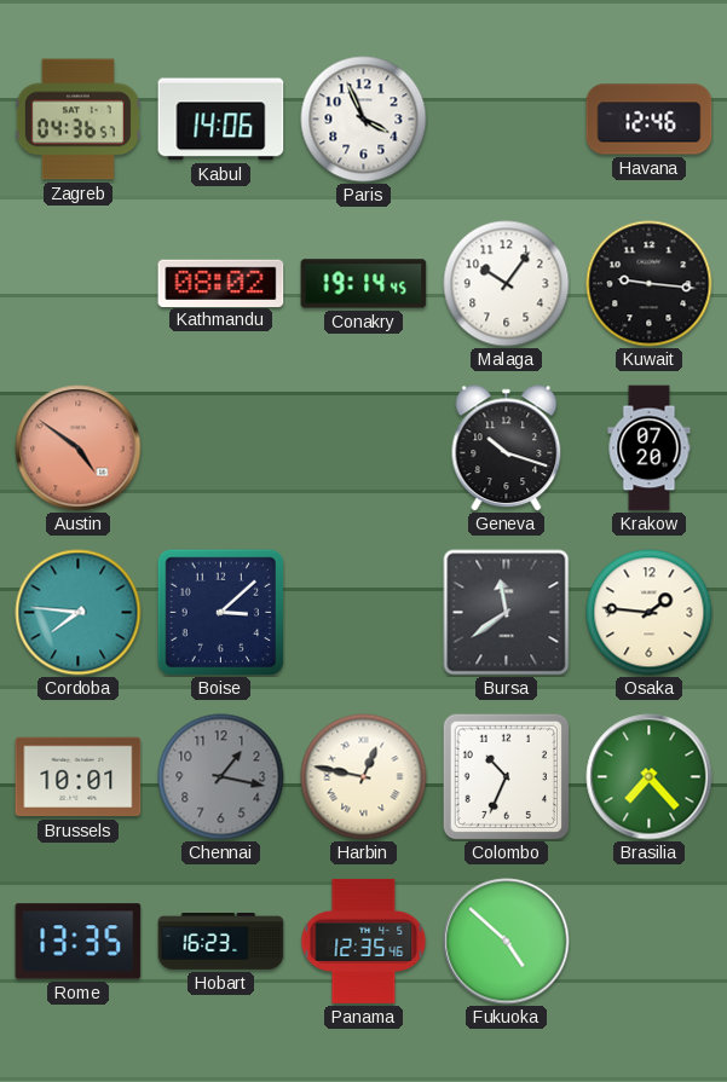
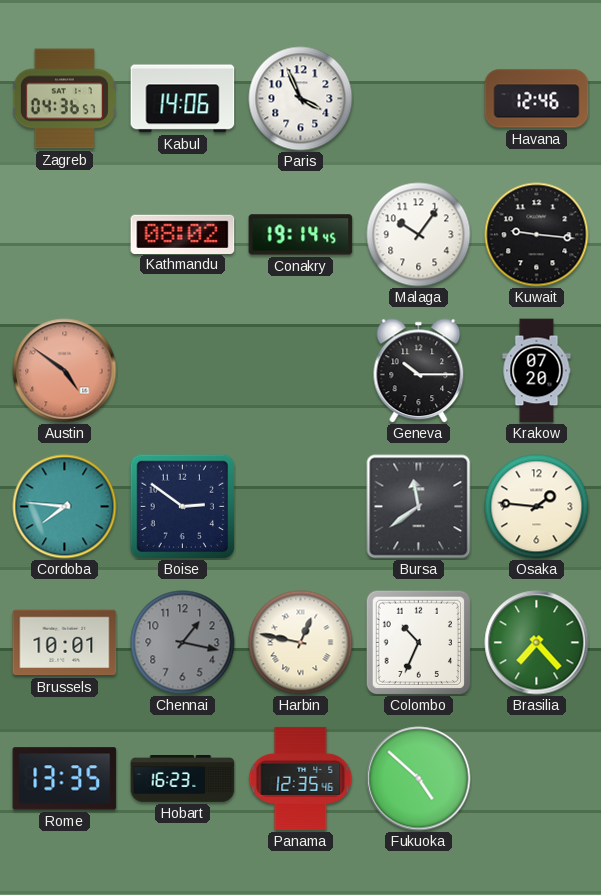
Geneva: 10:18 -> 10:15
Boise: 3:08 -> 2:51
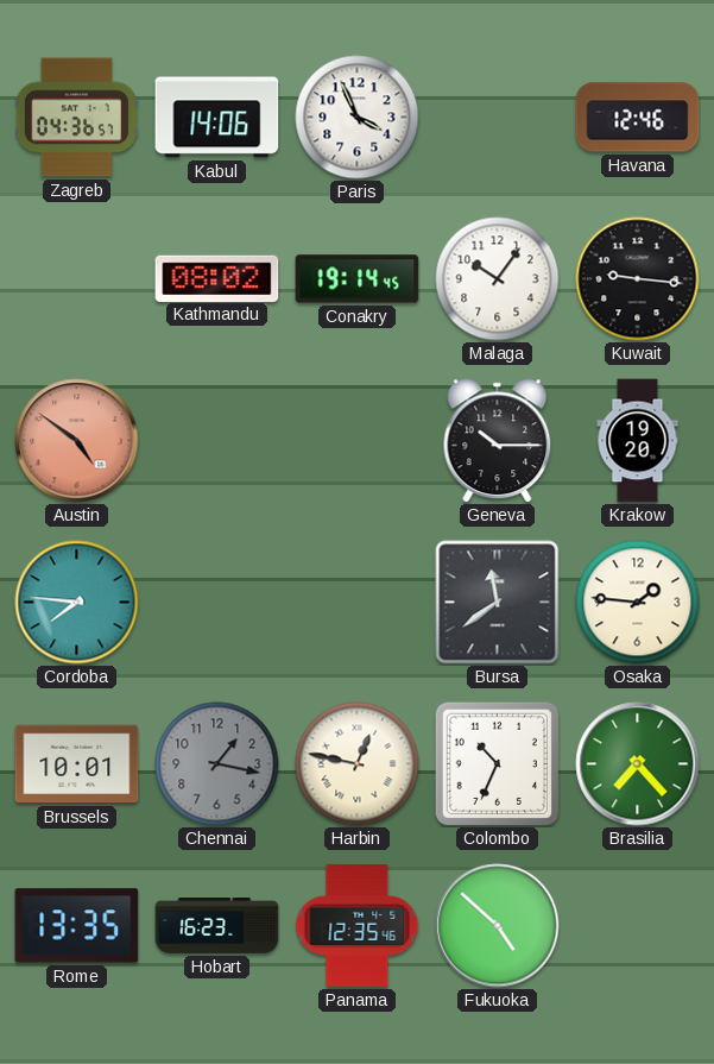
Krakow: 07:20 -> 19:20
Boise: 2:51 -> none
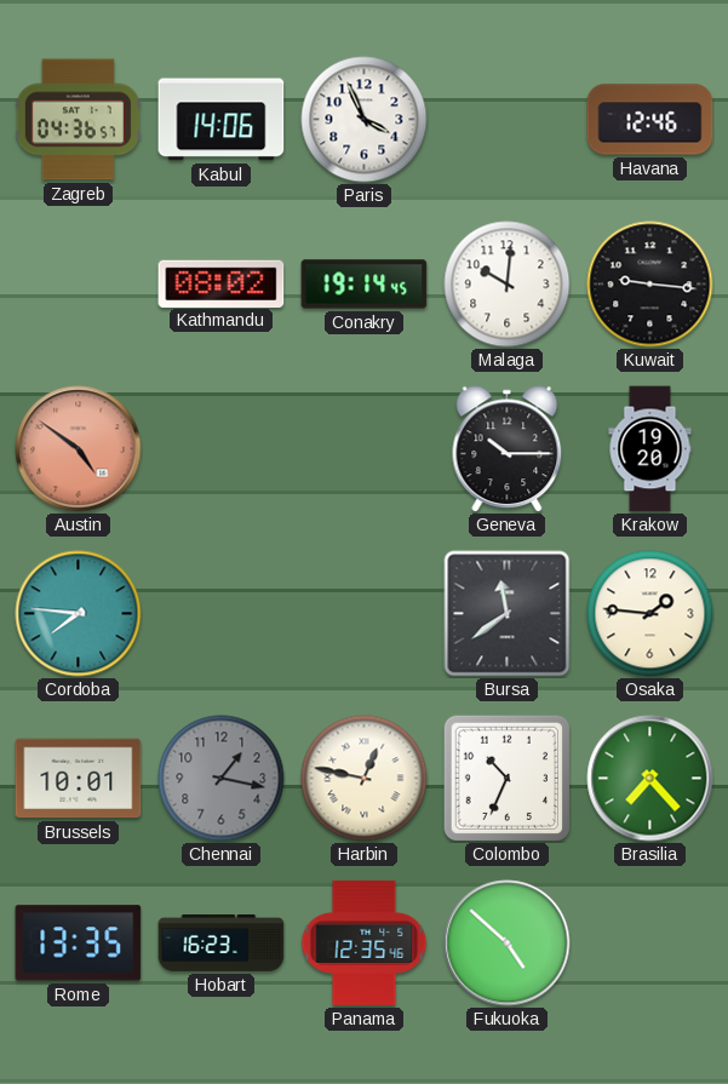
Malaga: 10:06 -> 10:01
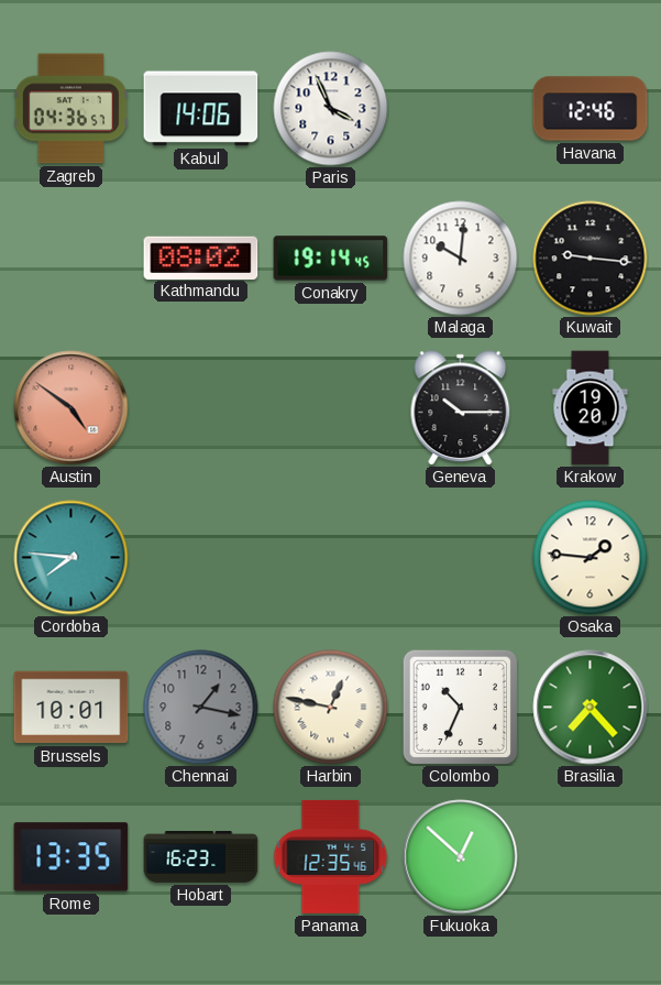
Bursa: 11:39 -> none
Fukuoka: 4:52 -> 12:52
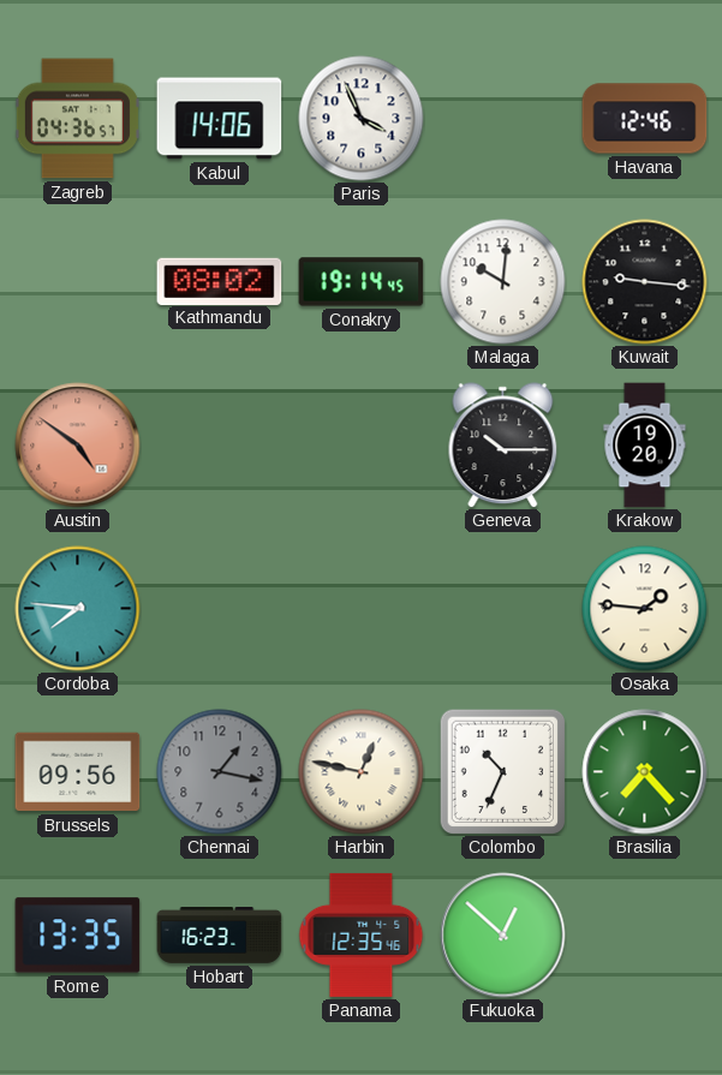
Brussels: 10:01 -> 09:56
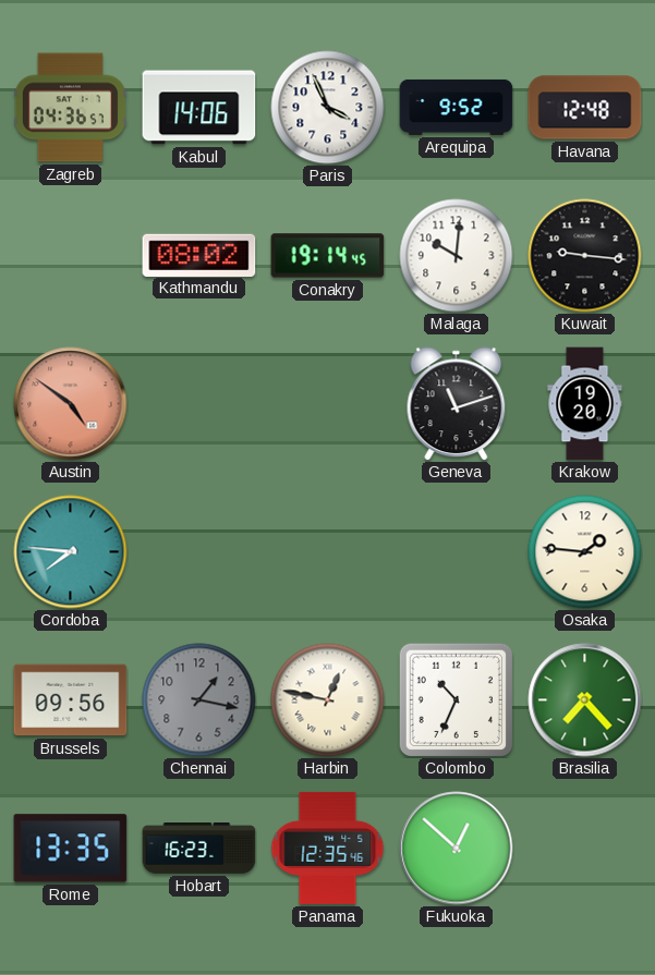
Arequipa: none -> 9:52
Havana: 12:46 -> 12:48
Geneva: 10:15 -> 11:12
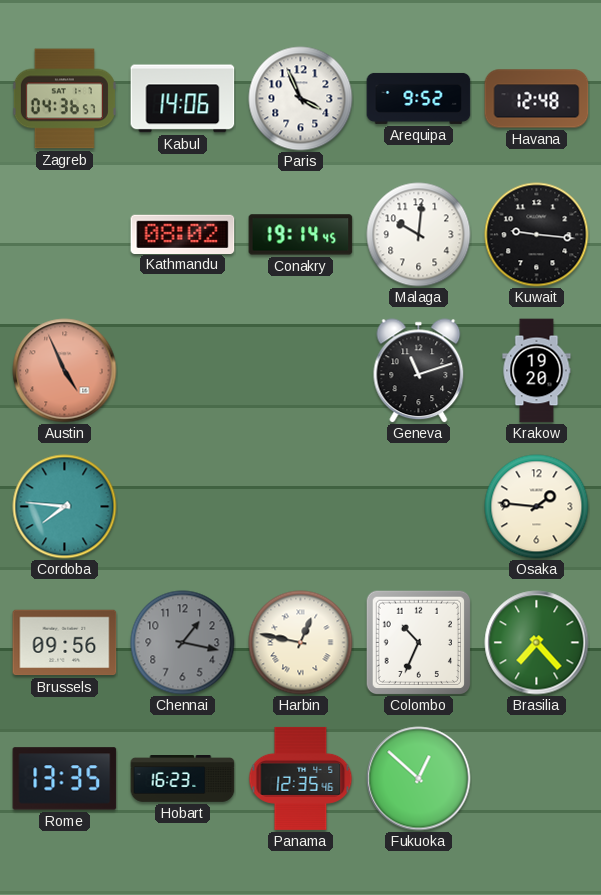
Austin: 4:51 -> 4:56
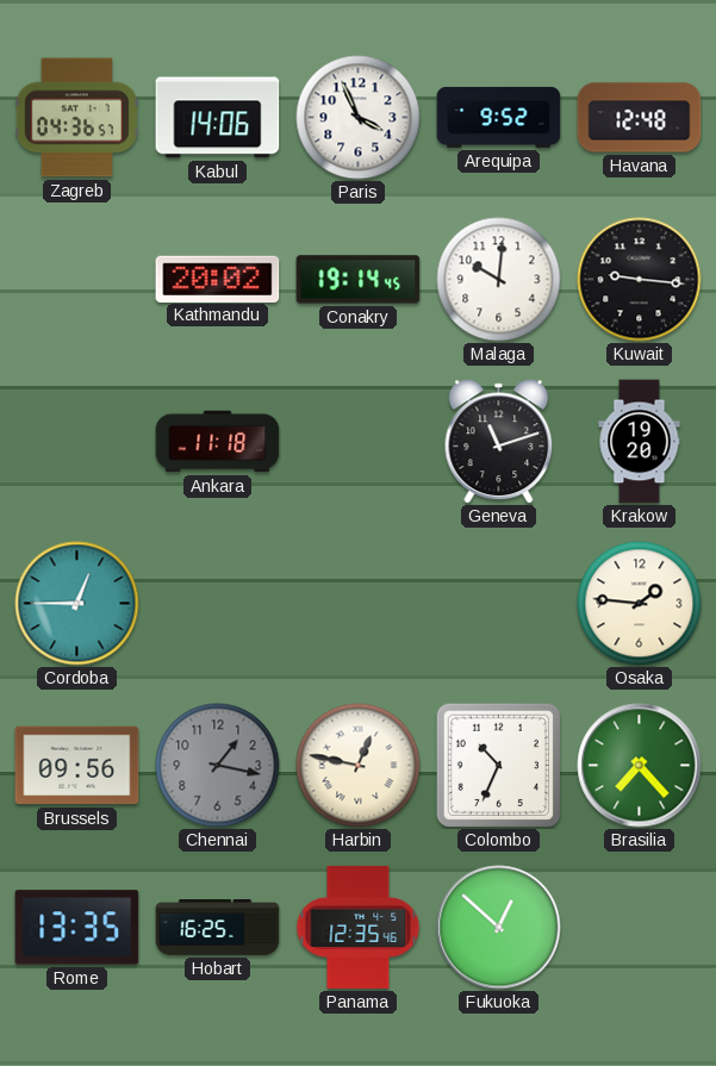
Kathmandu: 08:02 -> 20:02
Austin: 4:56 -> none
Ankara: none -> 11:18
Cordoba: 7:46 -> 12:45
Hobart: 16:23 -> 16:25
